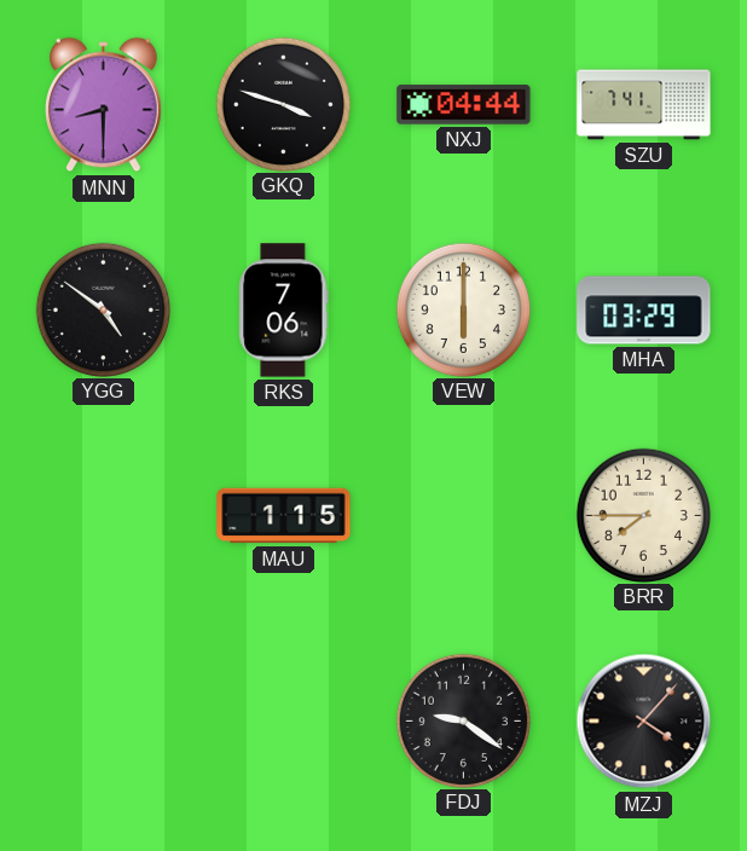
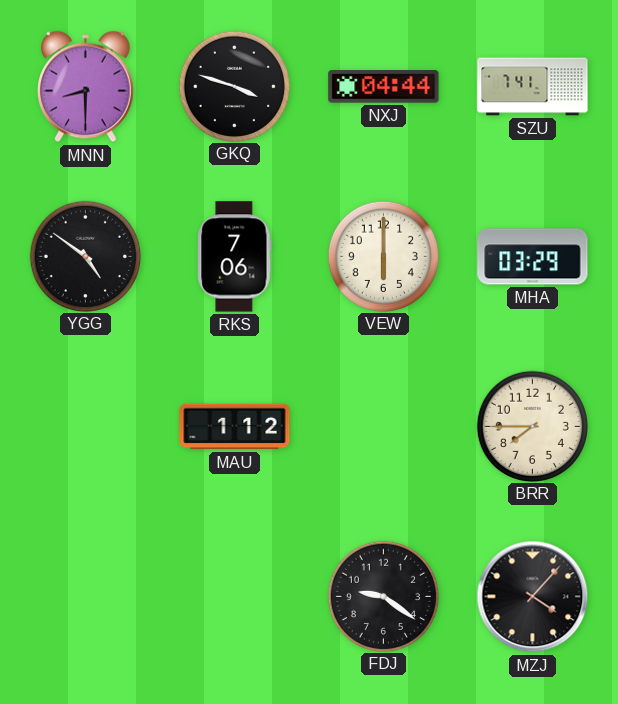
MAU: 1:15 -> 1:12
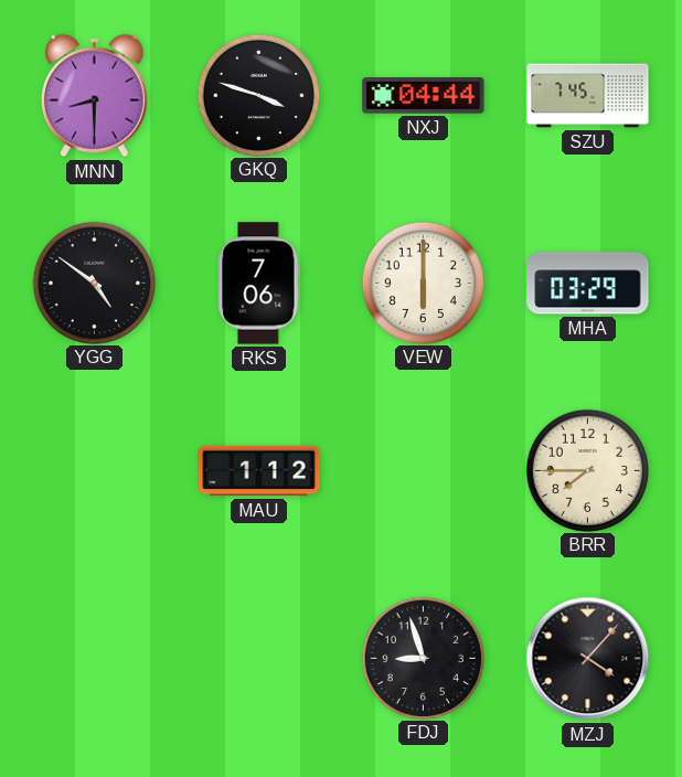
SZU: 7:41 -> 7:45
FDJ: 9:21 -> 8:57
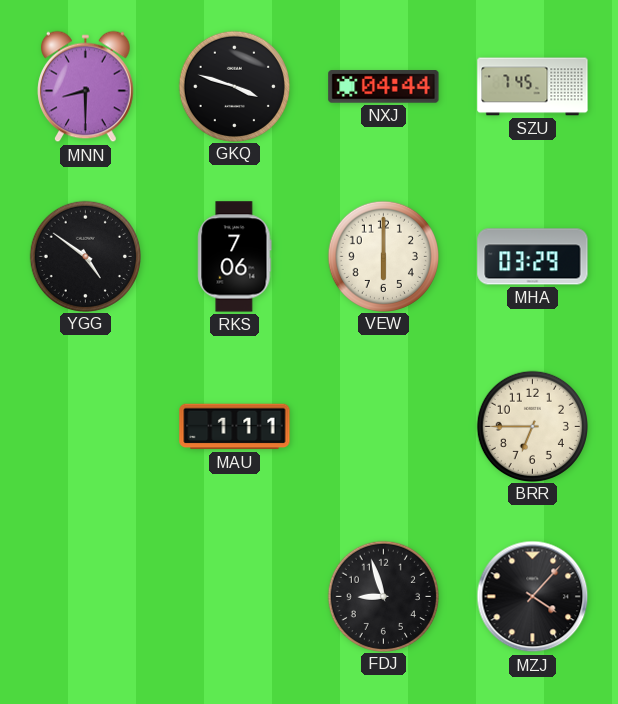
MAU: 1:12 -> 1:11
BRR: 7:45 -> 6:45
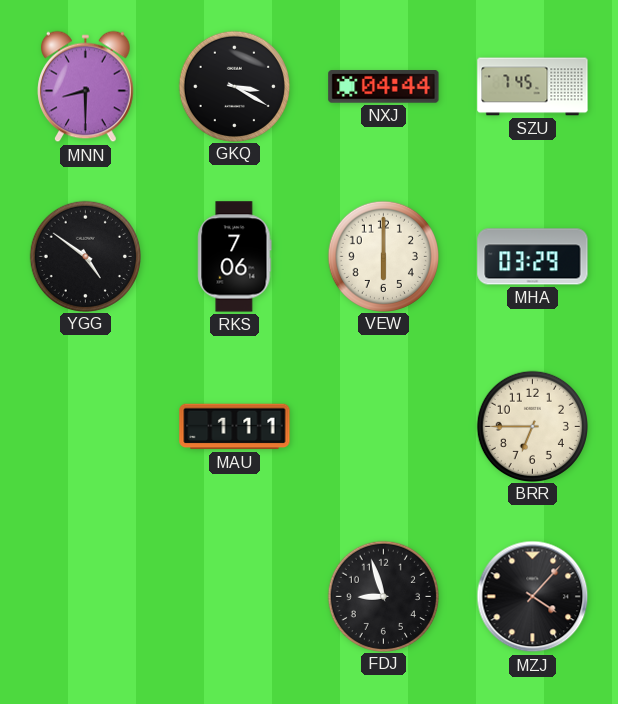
GKQ: 3:48 -> 3:20
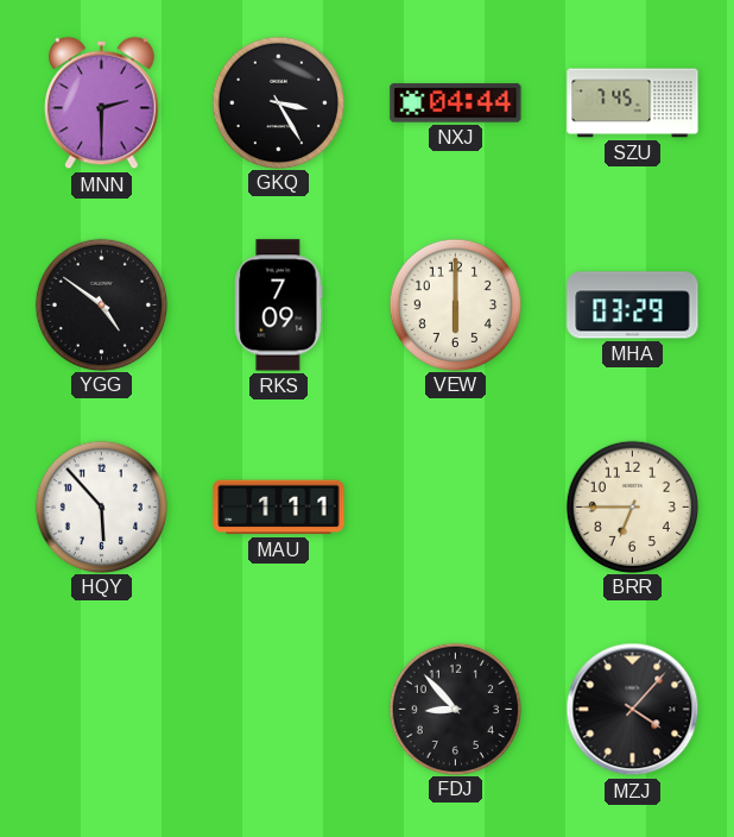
MNN: 8:30 -> 2:30
GKQ: 3:20 -> 3:25
RKS: 7:06 -> 7:09
HQY: none -> 5:53
FDJ: 8:57 -> 8:53
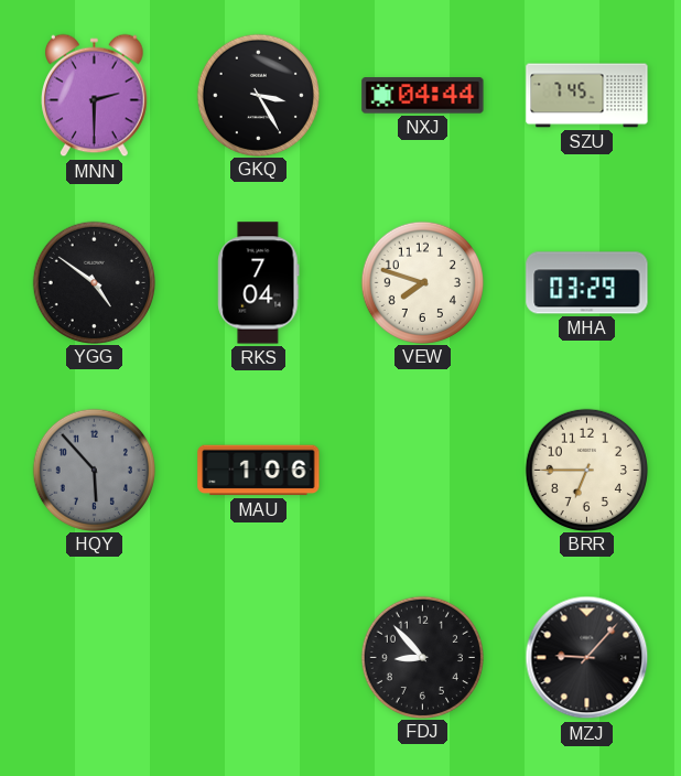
RKS: 7:09 -> 7:04
VEW: 6:00 -> 7:48
HQY dial: white -> grey
MAU: 1:11 -> 1:06
MZJ: 4:07 -> 9:07
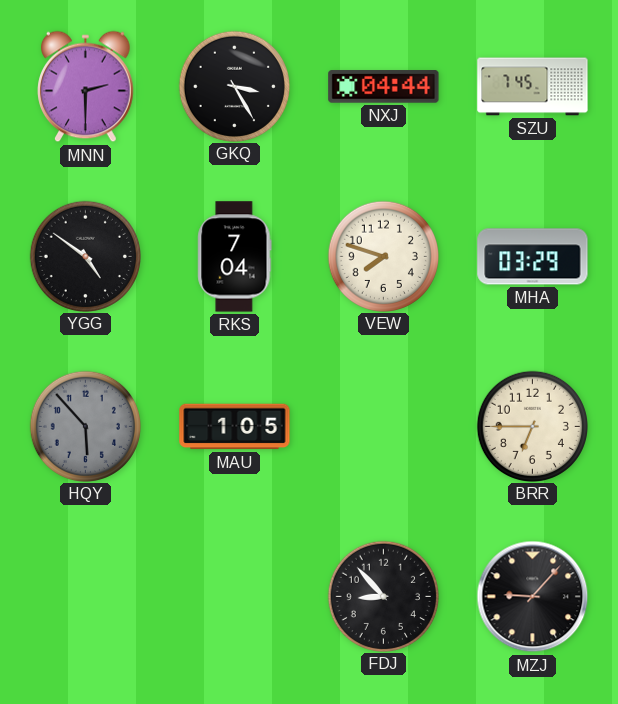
MAU: 1:06 -> 1:05
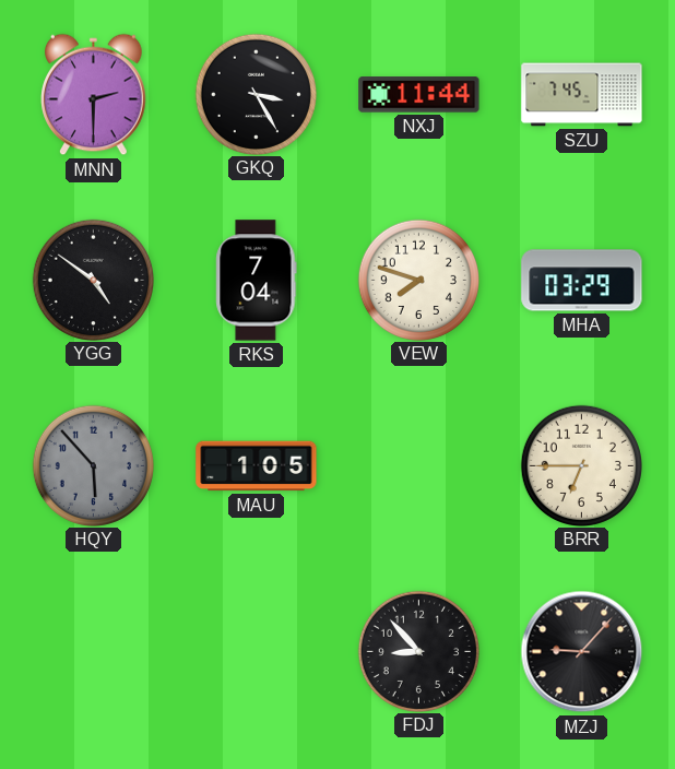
NXJ: 04:44 -> 11:44
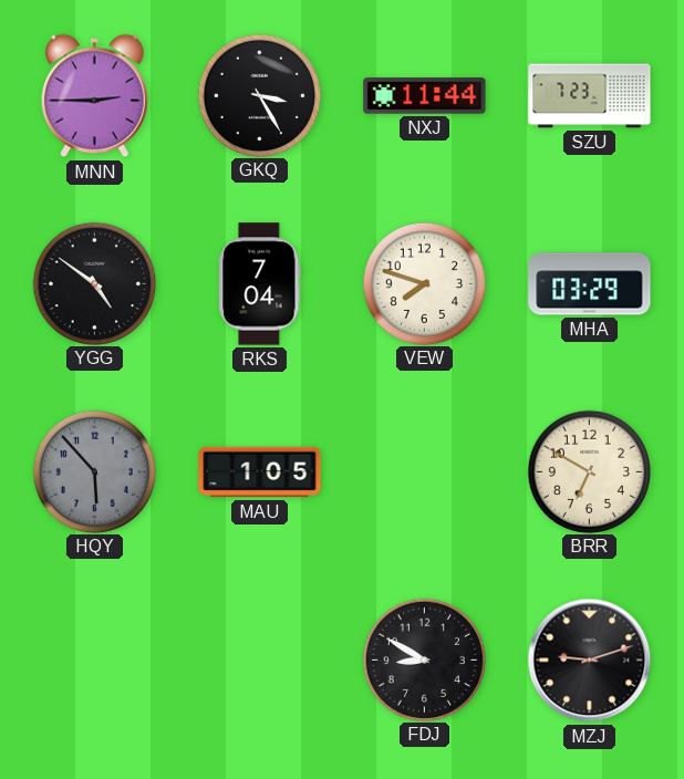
MNN: 2:30 -> 2:45
SZU: 7:45 -> 7:23
BRR: 6:45 -> 6:50
FDJ: 8:53 -> 8:50
MZJ: 9:07 -> 9:12
